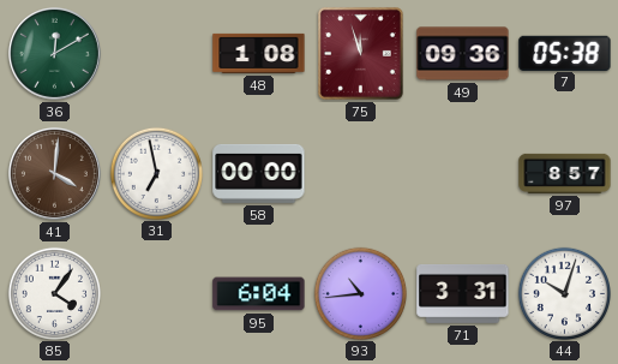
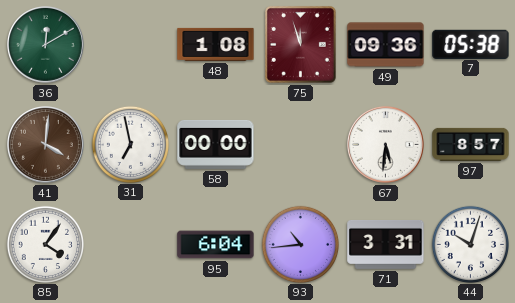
67: none -> 5:31
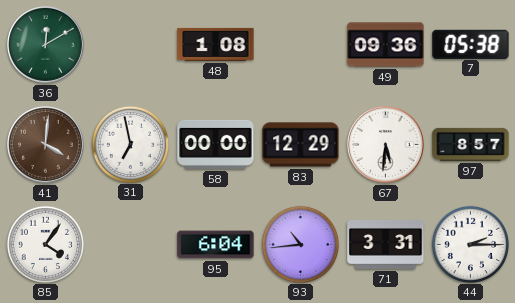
75: 11:57 -> none
83: none -> 12:29
44: 10:03 -> 2:15
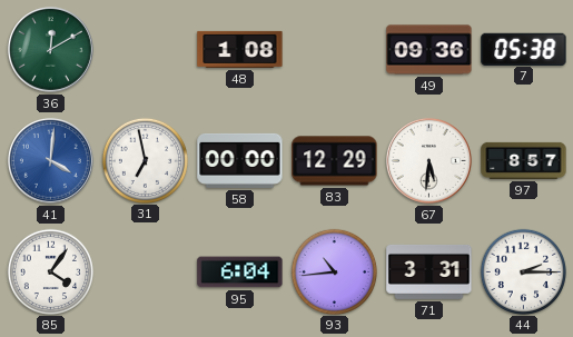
41 dial: brown -> blue
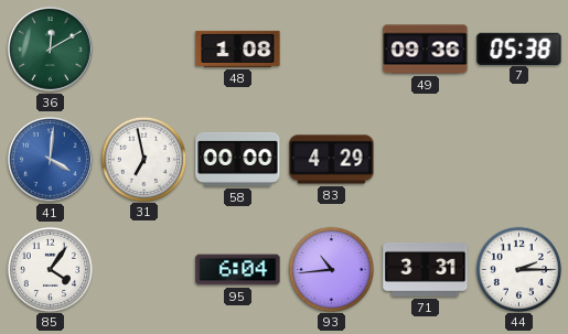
83: 12:29 -> 4:29
67: 5:31 -> none
97: 8:57 -> none
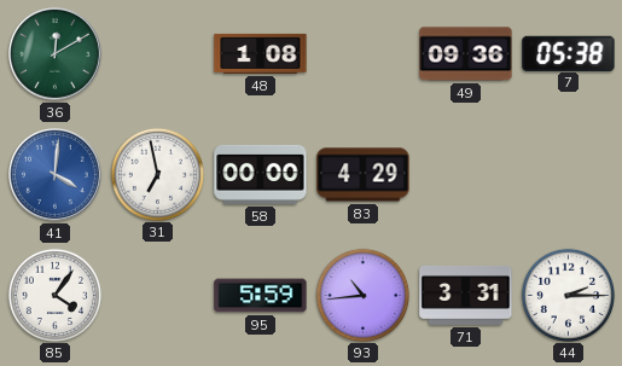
95: 6:04 -> 5:59
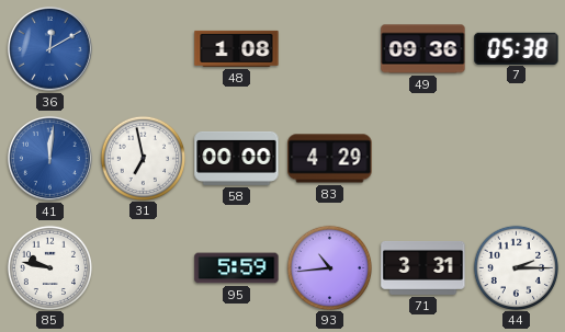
36 dial: green -> blue
41: 4:01 -> 12:01
85: 4:06 -> 9:47
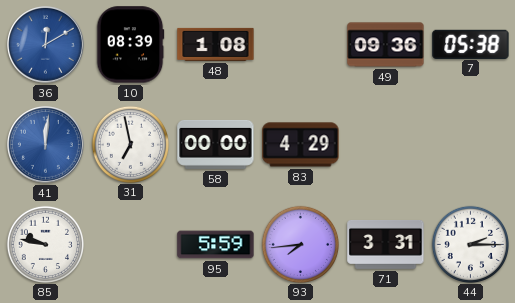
10: none -> 08:39
93: 10:44 -> 7:44
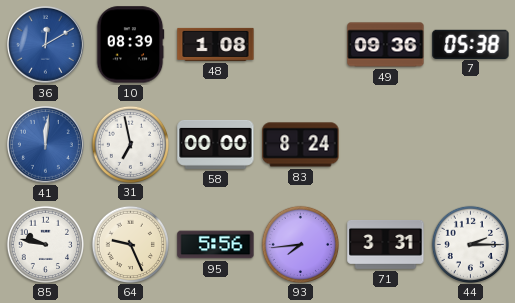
83: 4:29 -> 8:24
64: none -> 9:26
95: 5:59 -> 5:56
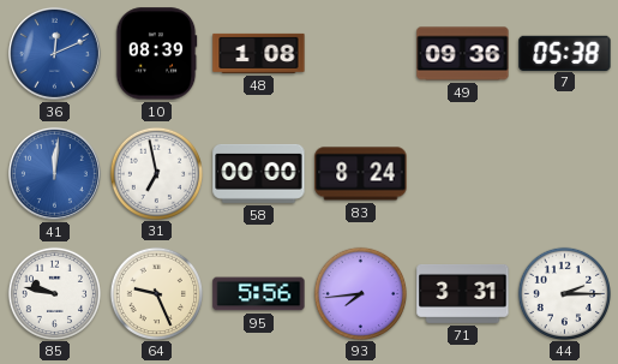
36: 12:10 -> 12:11
